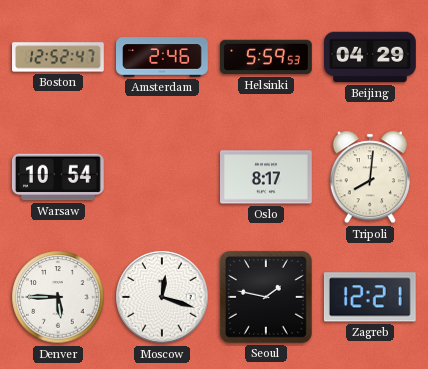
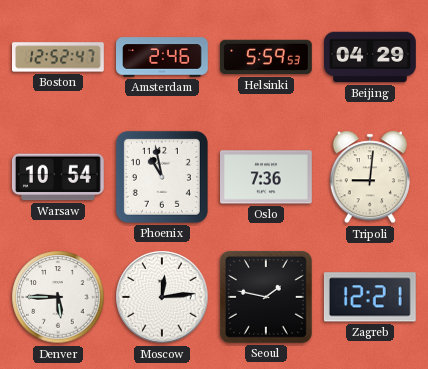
Phoenix: none -> 10:58
Oslo: 8:17 -> 7:36
Tripoli: 8:01 -> 9:01
Moscow: 12:18 -> 12:14
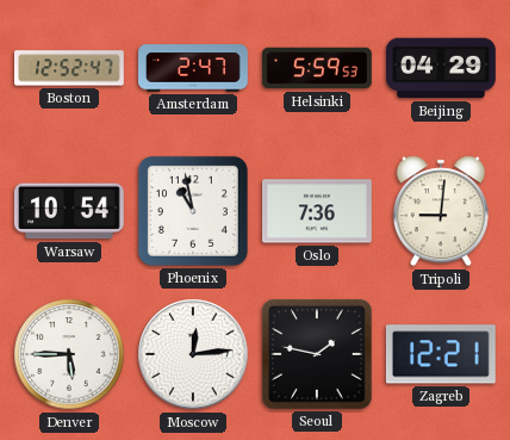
Amsterdam: 2:46 -> 2:47
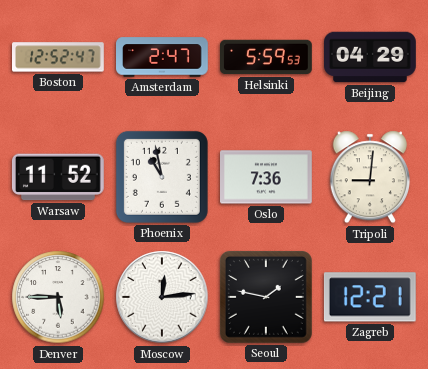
Warsaw: 10:54 -> 11:52
